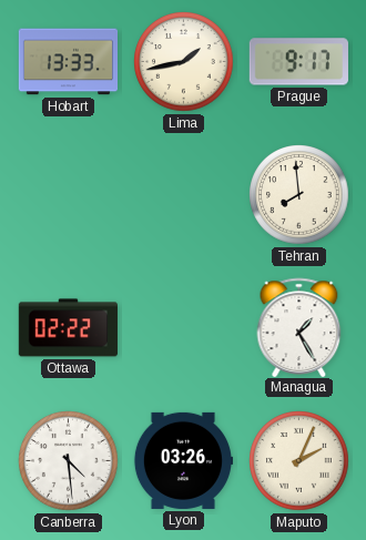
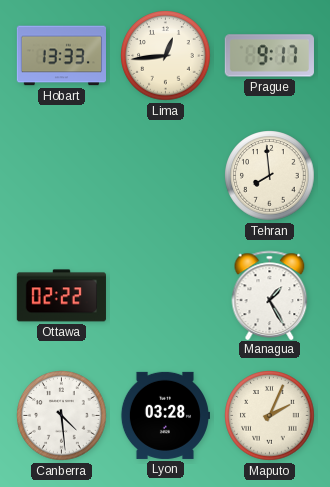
Lima: 1:43 -> 12:44
Lyon: 03:26 -> 03:28
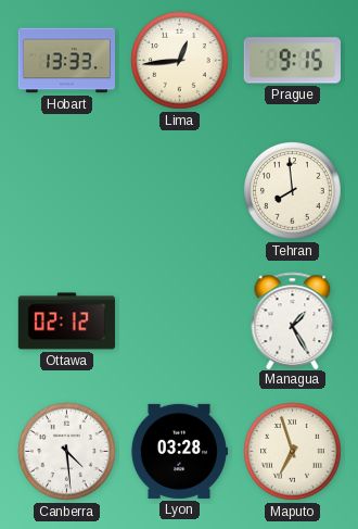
Prague: 9:17 -> 9:15
Ottawa: 02:22 -> 02:12
Maputo: 2:04 -> 6:57
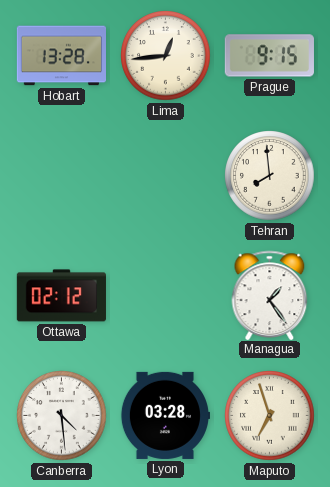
Hobart: 13:33 -> 13:28
Managua: 1:25 -> 1:24
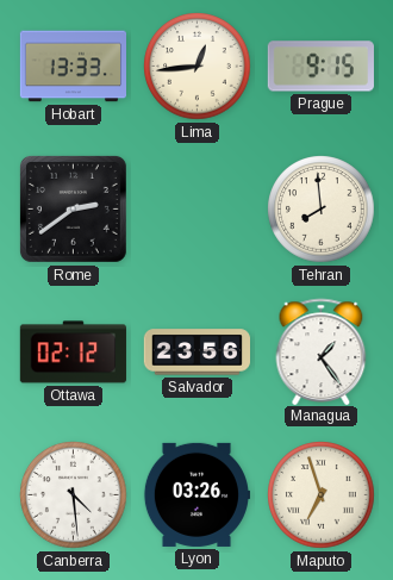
Hobart: 13:28 -> 13:33
Rome: none -> 2:39
Salvador: none -> 23:56
Lyon: 03:28 -> 03:26
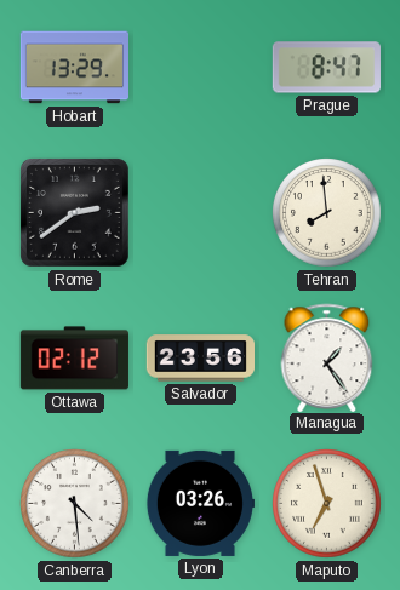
Hobart: 13:33 -> 13:29
Lima: 12:44 -> none
Prague: 9:15 -> 8:47
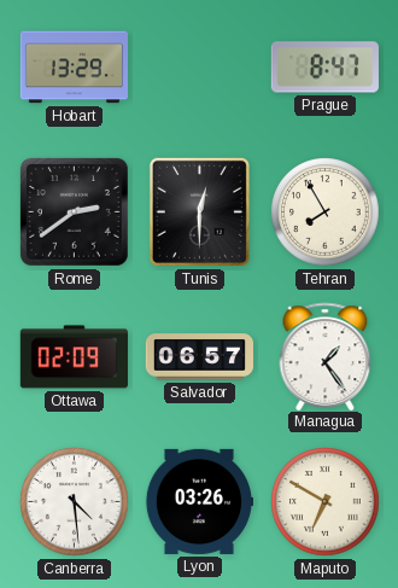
Tunis: none -> 12:30
Tehran: 7:59 -> 7:55
Ottawa: 02:12 -> 02:09
Salvador: 23:56 -> 06:57
Maputo: 6:57 -> 6:50
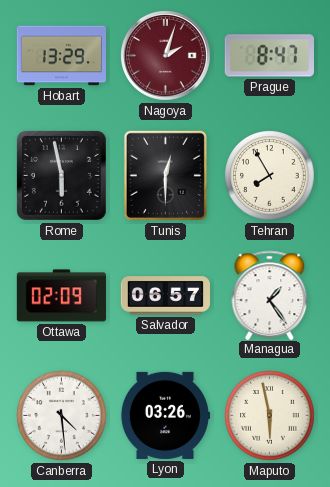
Nagoya: none -> 2:03
Rome: 2:39 -> 5:58
Maputo: 6:50 -> 5:58
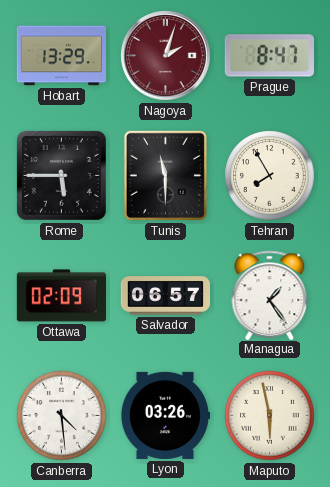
Rome: 5:58 -> 5:45
Tunis: 12:30 -> 11:30
